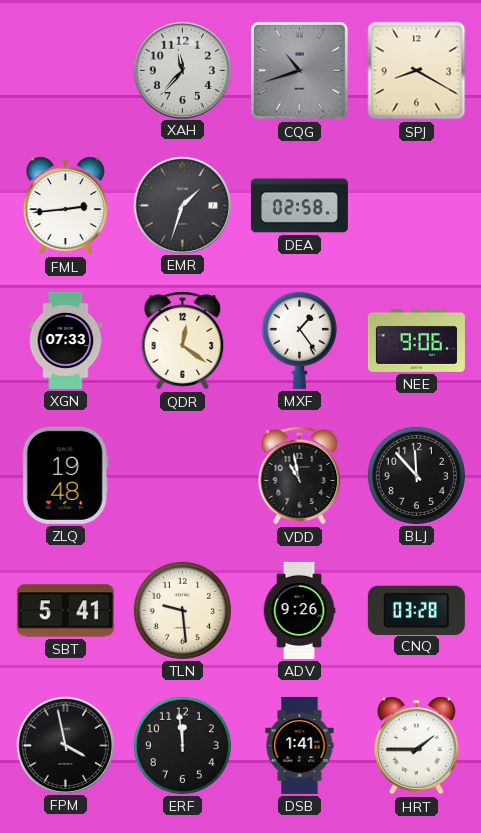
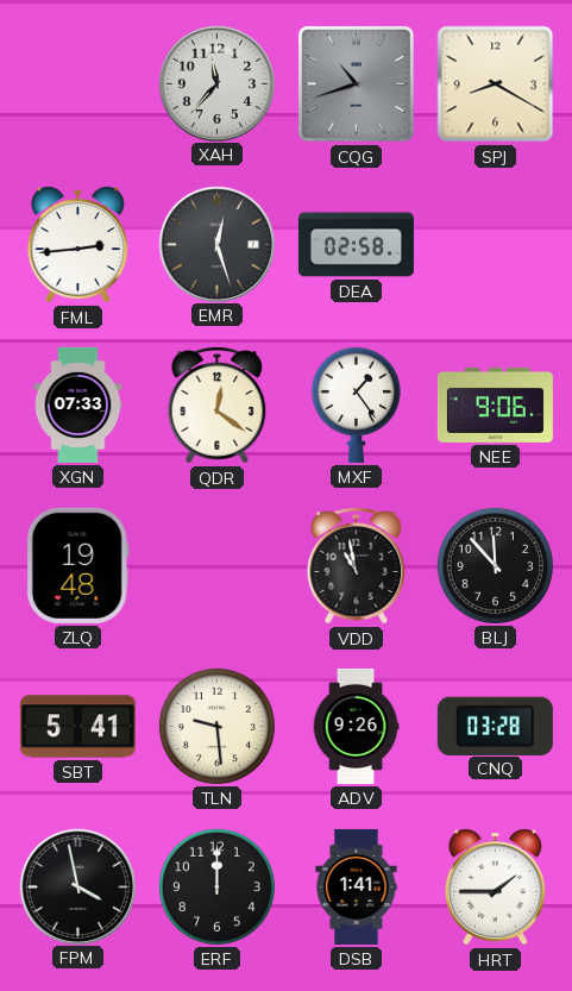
EMR: 1:33 -> 12:27
ERF: 11:59 -> 12:00
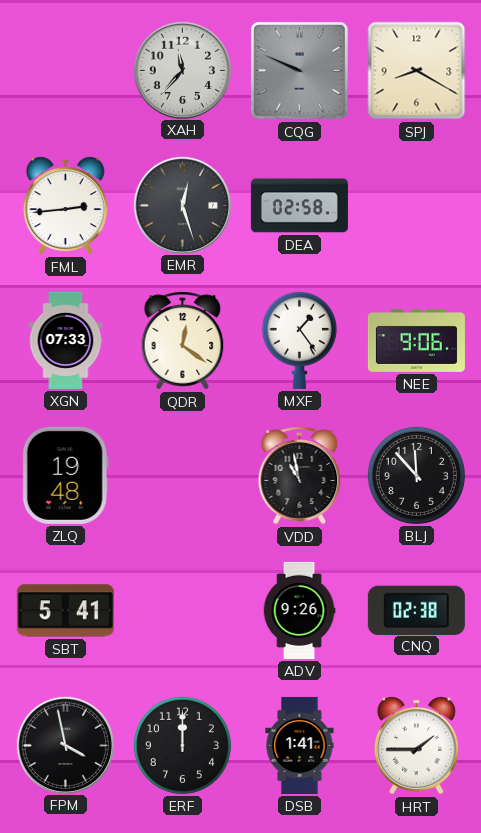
CQG: 10:42 -> 9:49
TLN: 9:29 -> none
CNQ: 03:28 -> 02:38
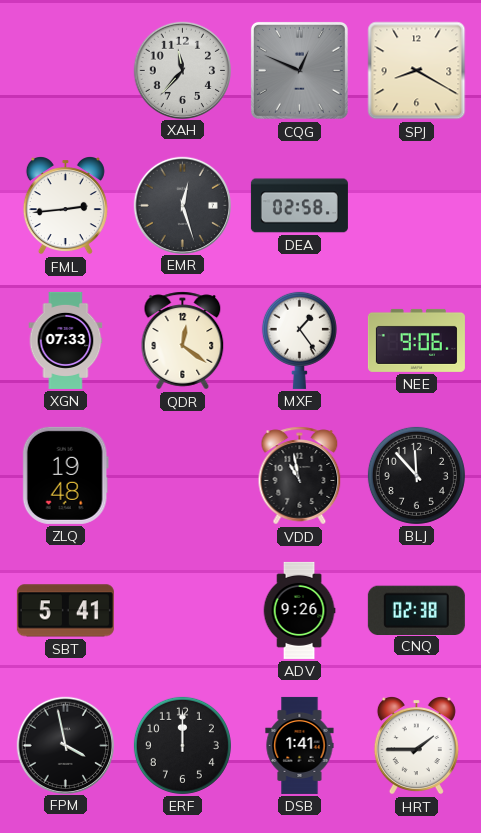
CQG: 9:49 -> 12:49
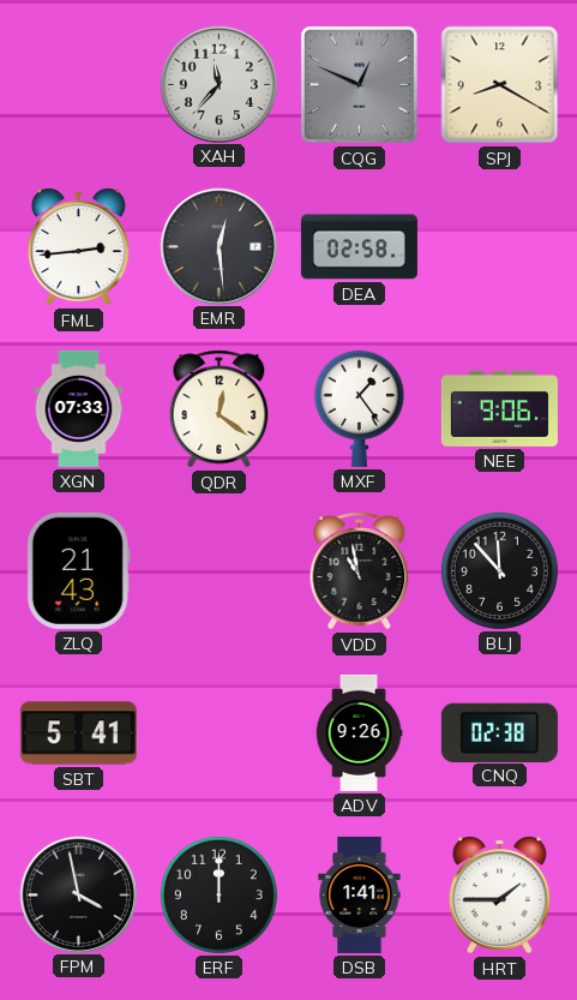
EMR: 12:27 -> 12:29
ZLQ: 19:48 -> 21:43
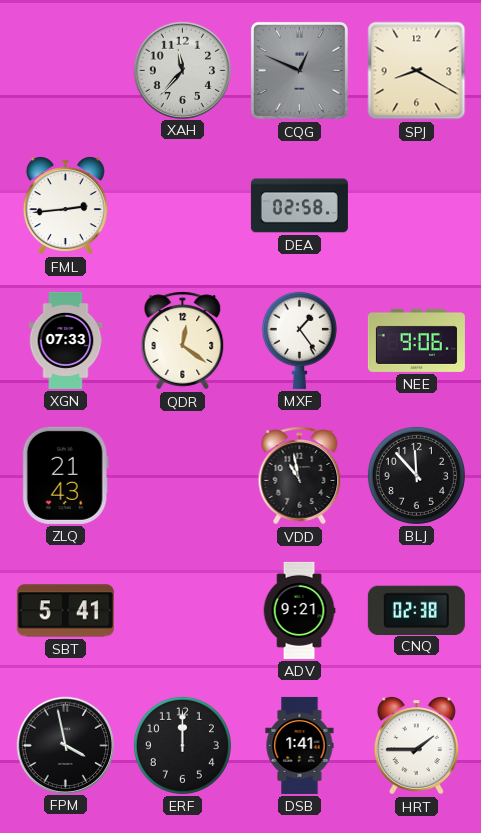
EMR: 12:29 -> none
ADV: 9:26 -> 9:21
